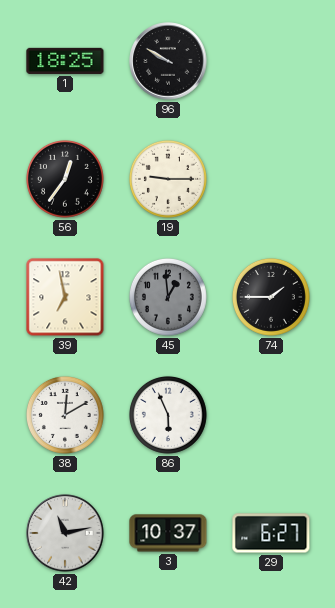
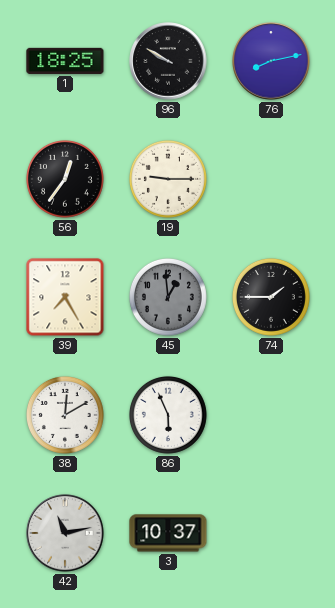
76: none -> 8:13
39: 6:58 -> 7:25
29: 6:27 -> none
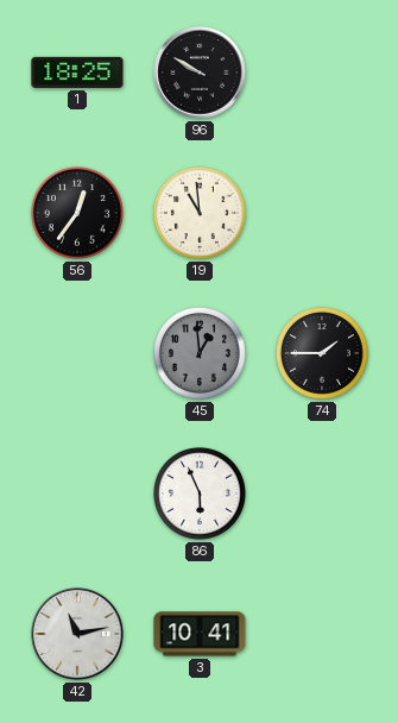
76: 8:13 -> none
19: 9:15 -> 10:59
39: 7:25 -> none
38: 12:10 -> none
3: 10:37 -> 10:41
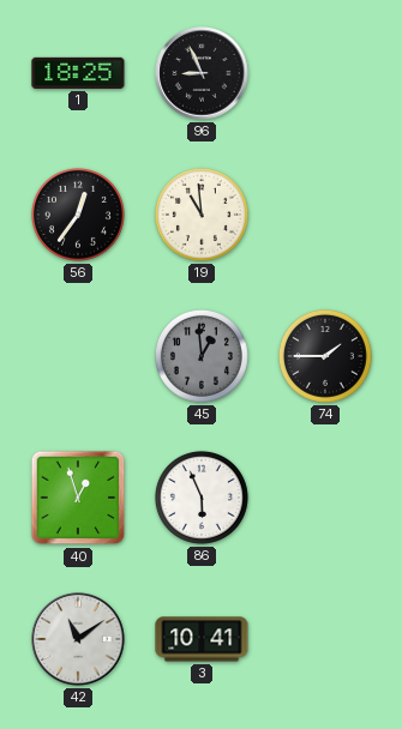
96: 9:50 -> 8:56
40: none -> 12:57
42: 11:13 -> 11:09
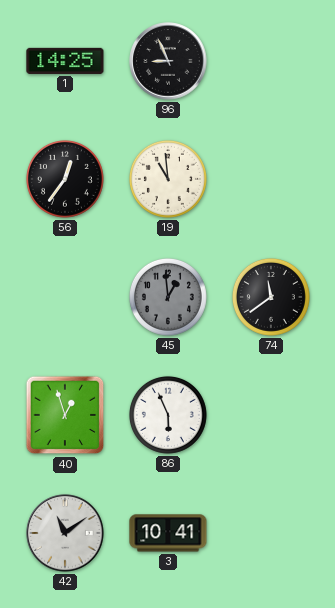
1: 18:25 -> 14:25
74: 1:45 -> 11:39
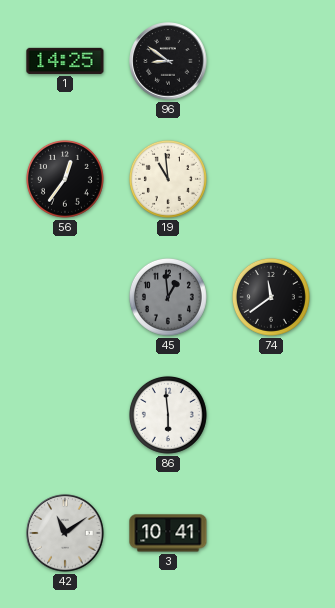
96: 8:56 -> 8:51
40: 12:57 -> none
86: 5:56 -> 5:59
